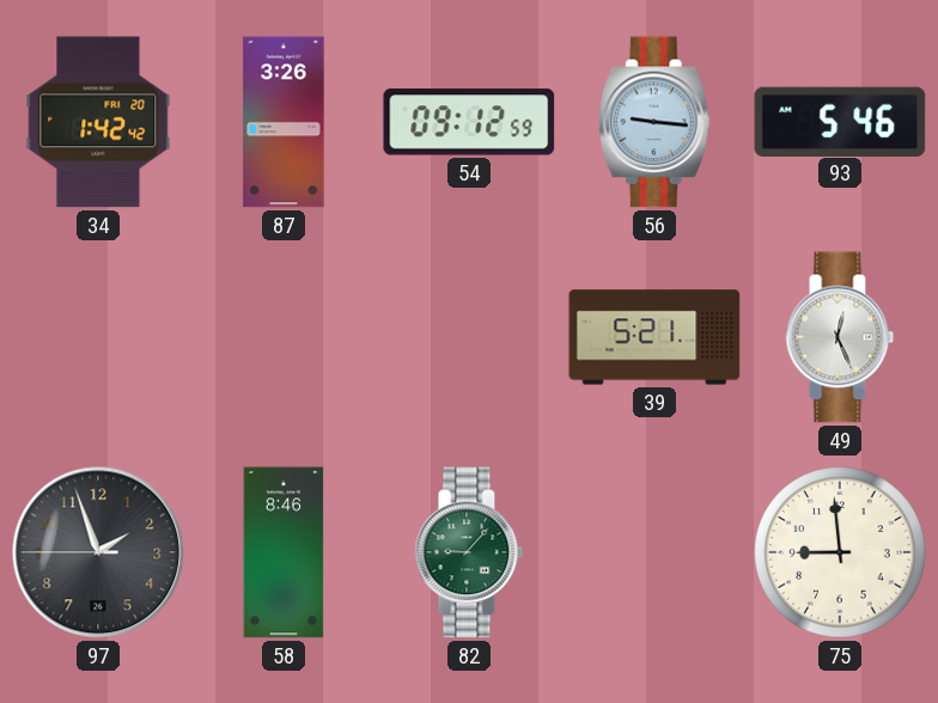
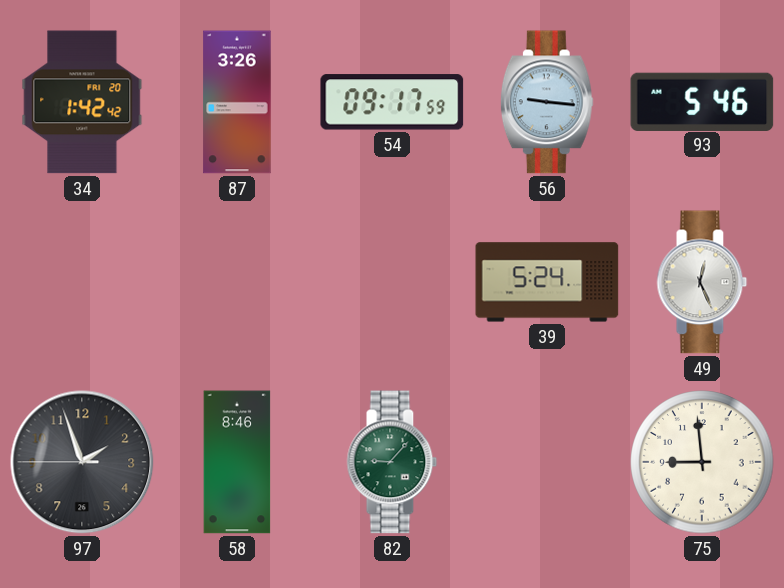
54: 09:12 -> 09:17
39: 5:21 -> 5:24
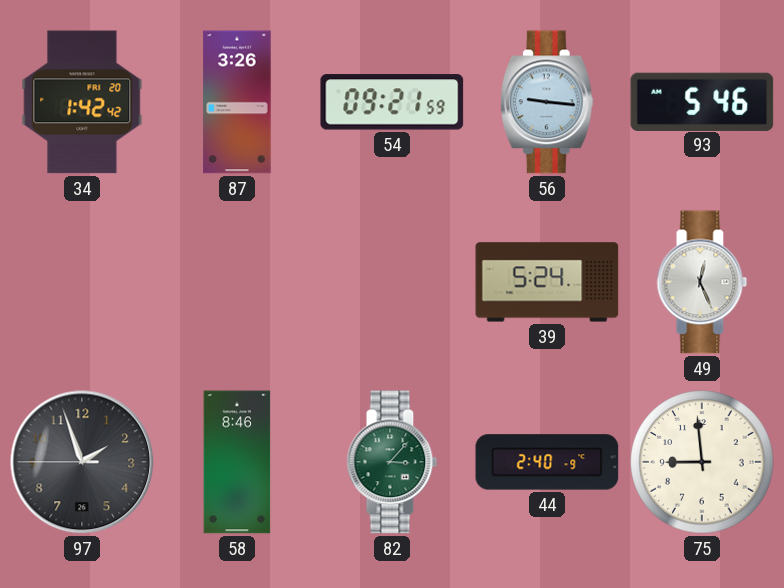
54: 09:17 -> 09:21
82: 9:07 -> 3:07
44: none -> 2:40
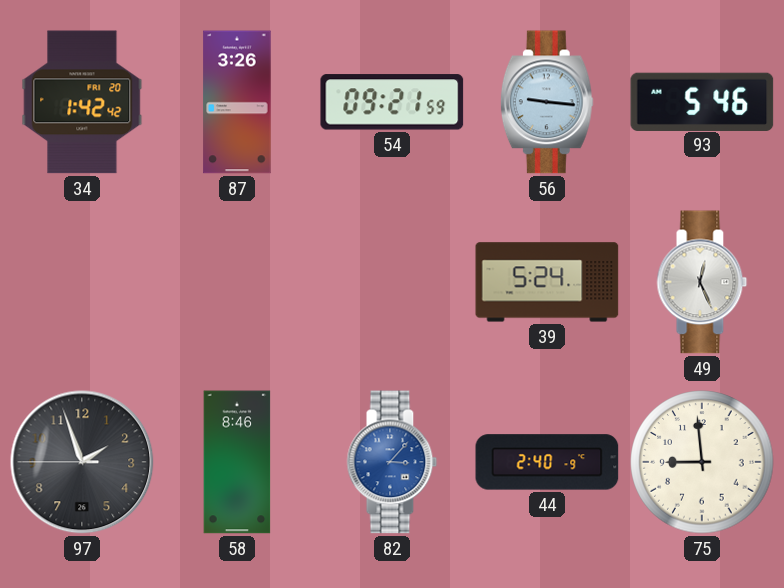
82 dial: green -> blue
